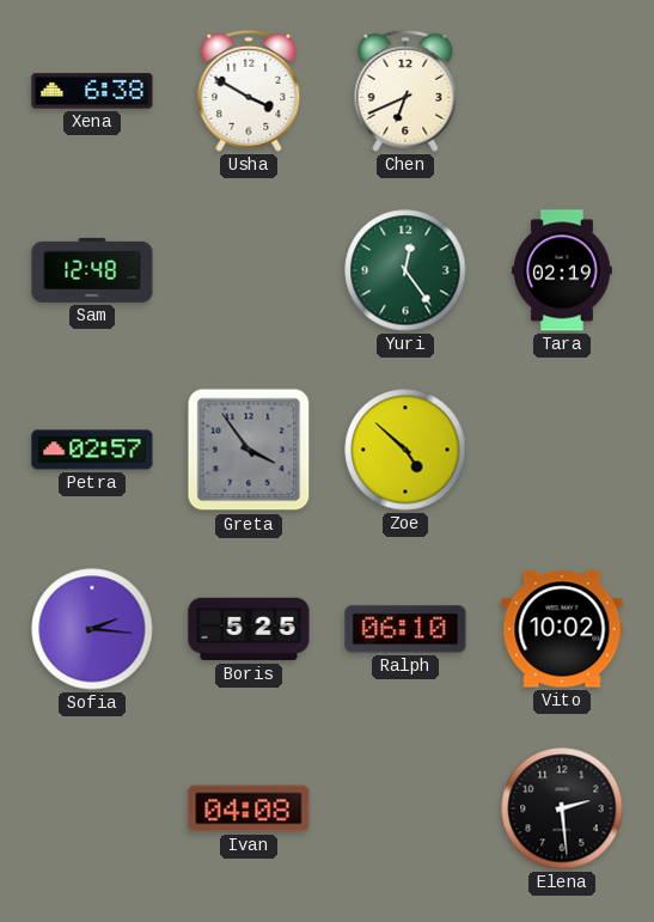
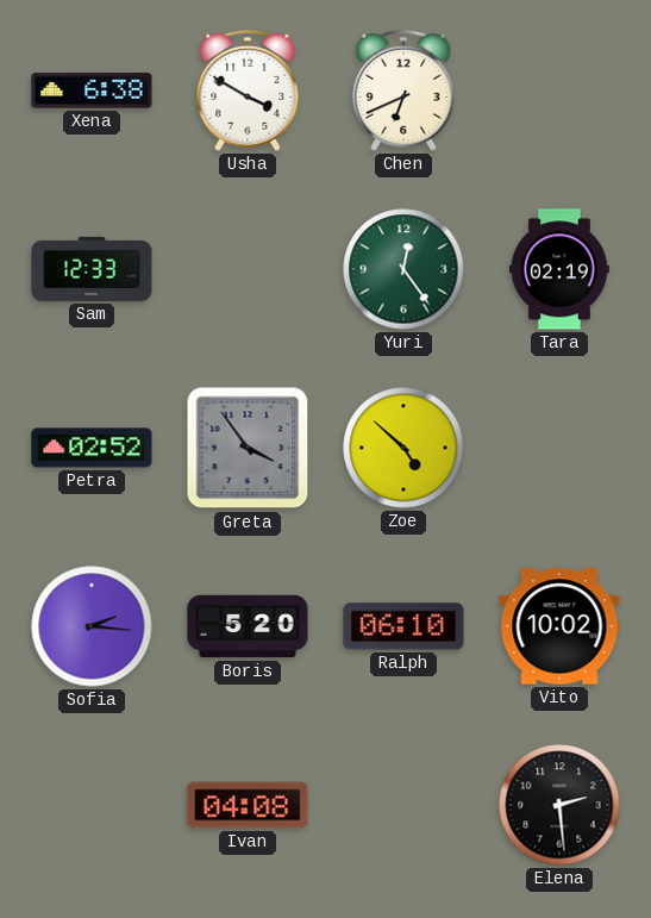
Sam: 12:48 -> 12:33
Petra: 02:57 -> 02:52
Boris: 5:25 -> 5:20
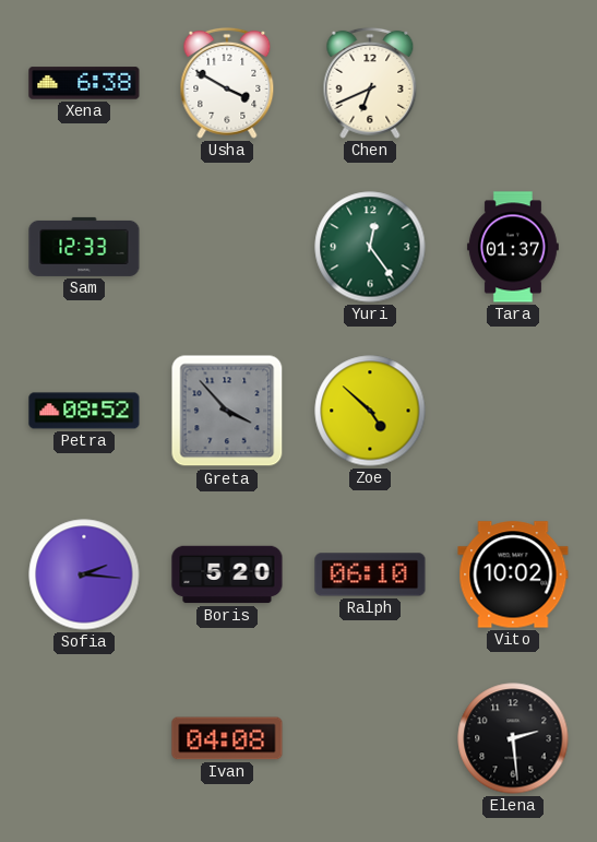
Tara: 02:19 -> 01:37
Petra: 02:52 -> 08:52
Greta: 3:54 -> 3:53
